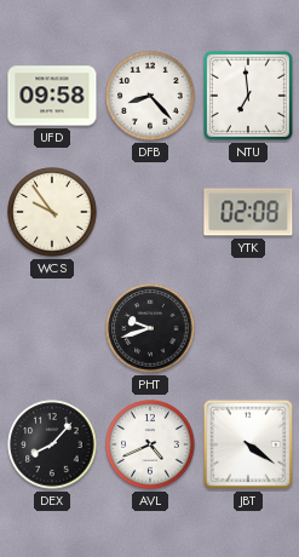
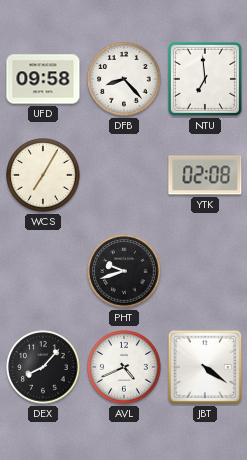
WCS: 9:54 -> 7:05
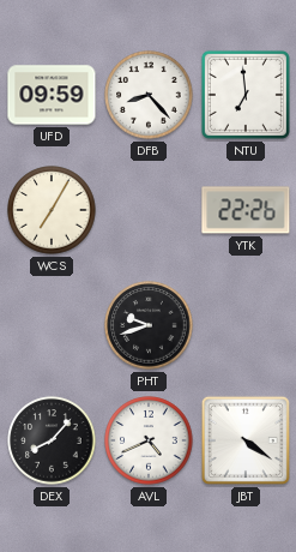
UFD: 09:58 -> 09:59
YTK: 02:08 -> 22:26
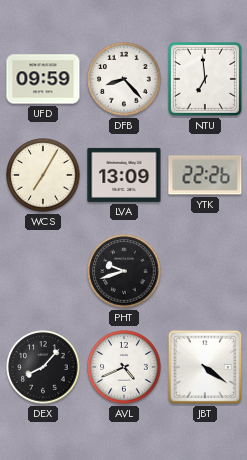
LVA: none -> 13:09
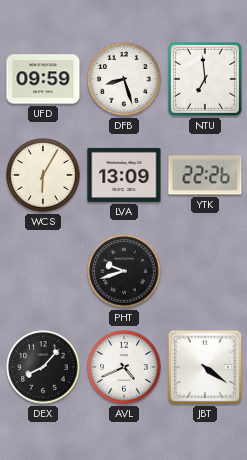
DFB: 8:23 -> 8:27
WCS: 7:05 -> 6:05
